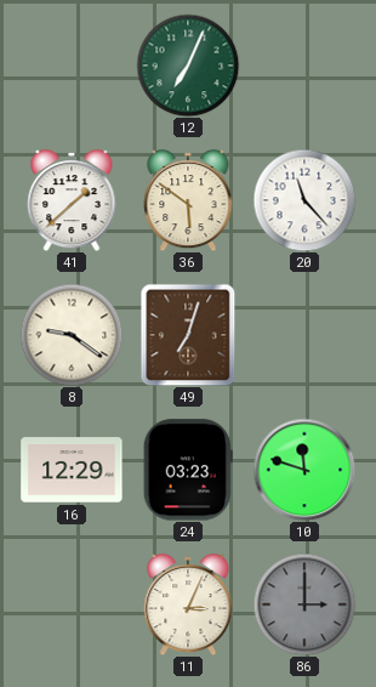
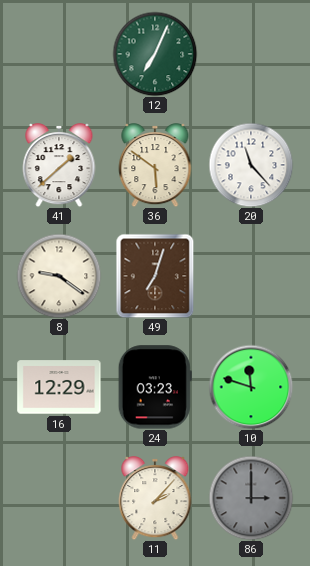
11: 3:04 -> 2:07
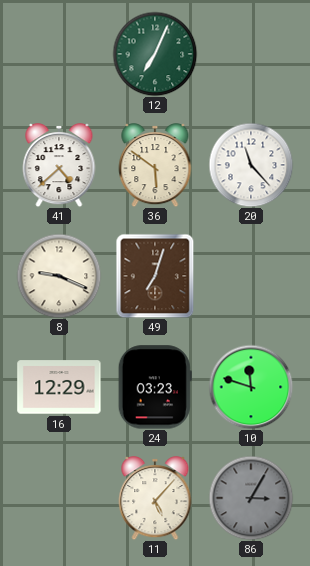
41: 1:38 -> 4:38
8: 9:21 -> 9:19
11: 2:07 -> 5:07
86: 3:00 -> 3:05
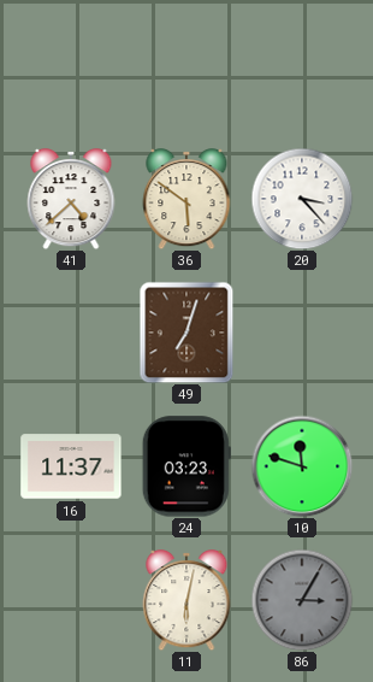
12: 7:04 -> none
20: 11:23 -> 3:23
8: 9:19 -> none
16: 12:29 -> 11:37
11: 5:07 -> 6:02
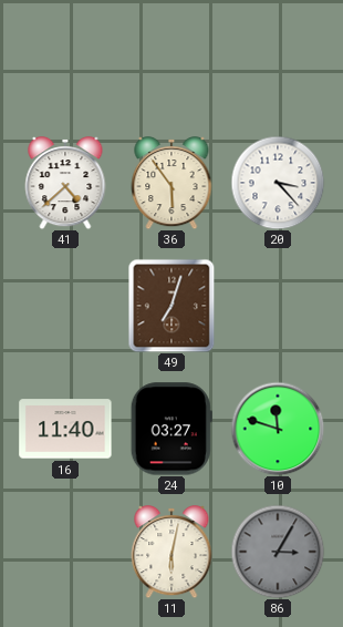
36: 5:51 -> 5:54
16: 11:37 -> 11:40
24: 03:23 -> 03:27
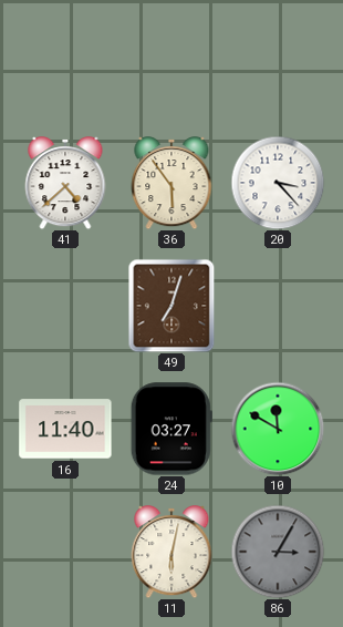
10: 11:48 -> 11:50
